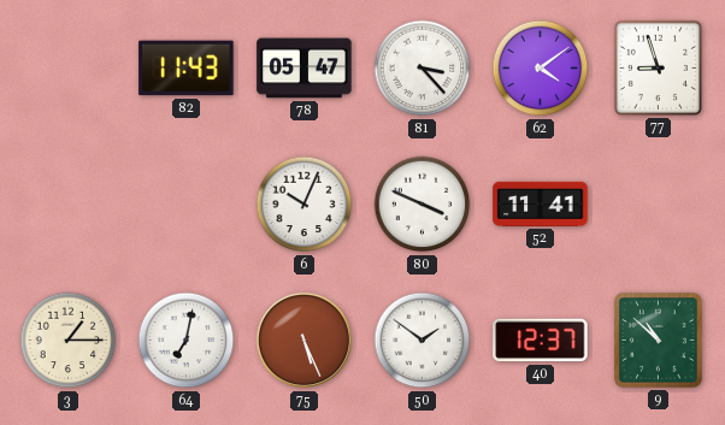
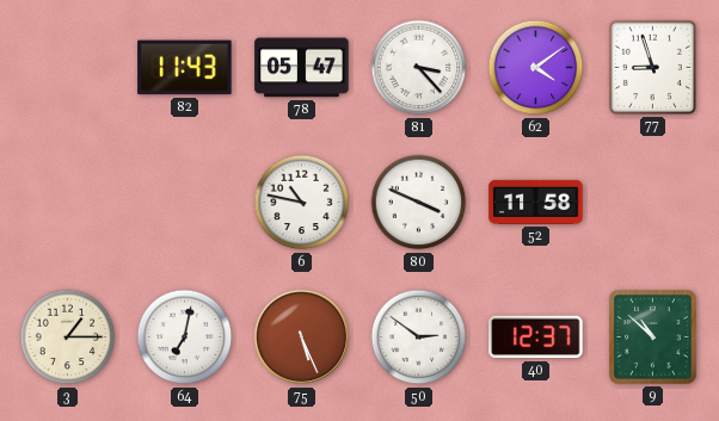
6: 10:04 -> 10:47
52: 11:41 -> 11:58
50: 1:51 -> 2:51
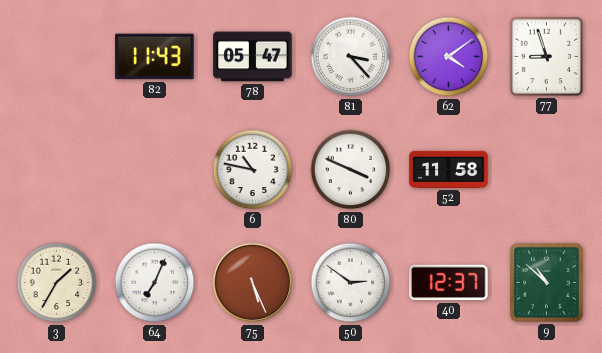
3: 1:15 -> 1:35
64: 7:02 -> 7:04
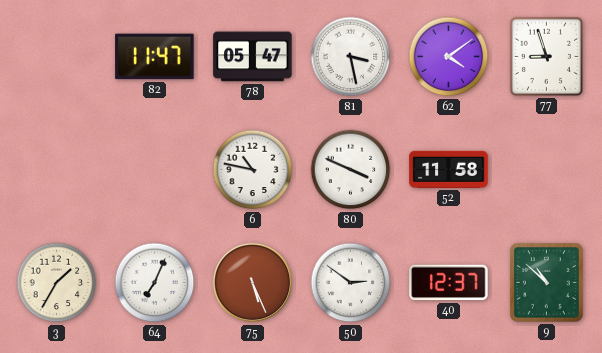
82: 11:43 -> 11:47
81: 3:23 -> 3:28
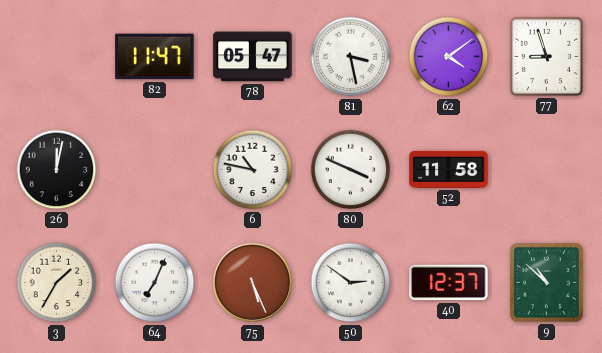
26: none -> 12:02
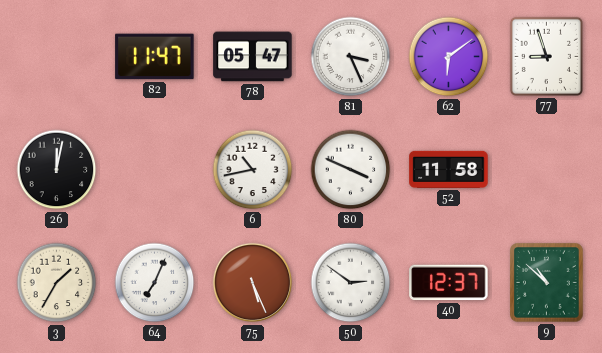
81: 3:28 -> 3:26
62: 4:09 -> 6:09
6: 10:47 -> 10:43
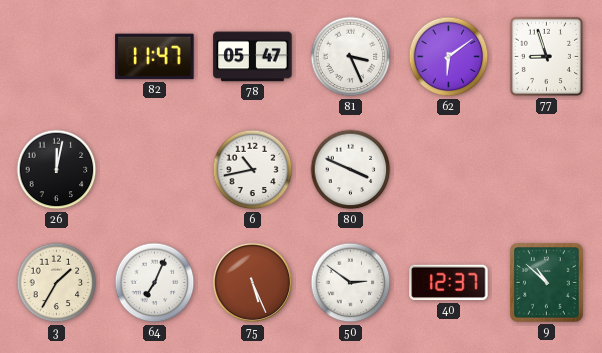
52: 11:58 -> none
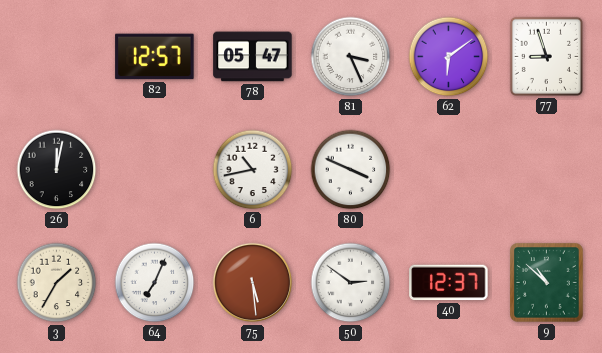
82: 11:47 -> 12:57
75: 5:26 -> 5:29
